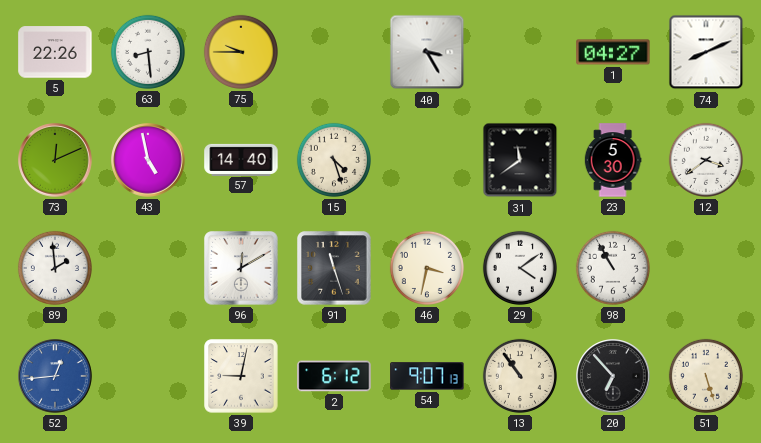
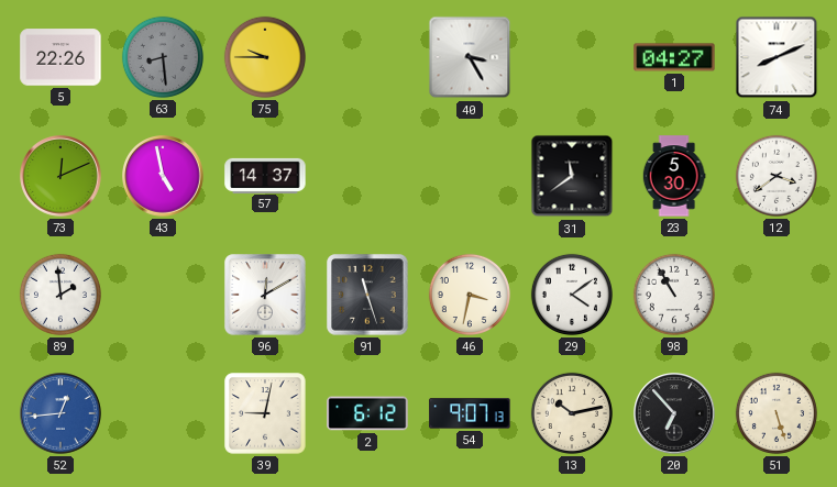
63 dial: white -> grey
57: 14:40 -> 14:37
15: 4:27 -> none
13: 10:54 -> 10:13
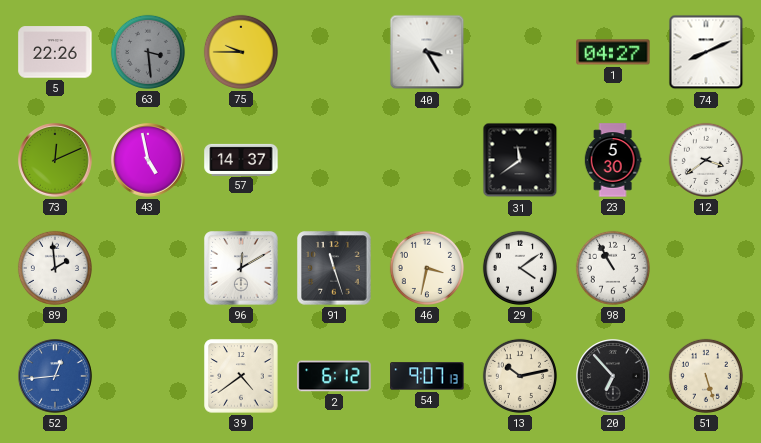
63: 8:29 -> 3:29
39: 9:02 -> 4:39
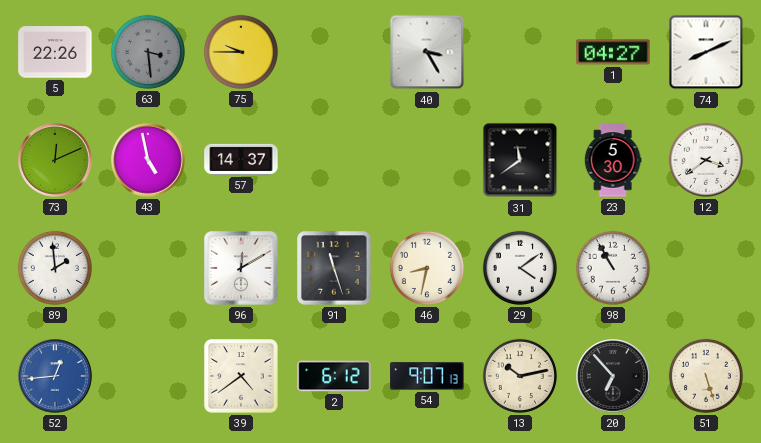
46: 3:32 -> 8:32
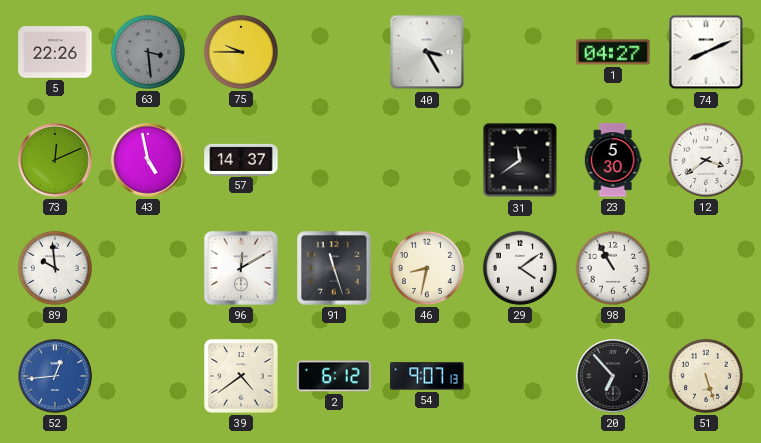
89: 1:59 -> 9:59
13: 10:13 -> none
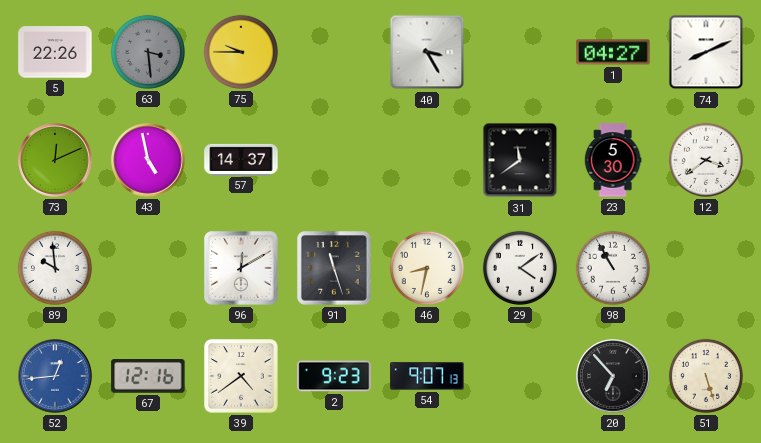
67: none -> 12:16
2: 6:12 -> 9:23
